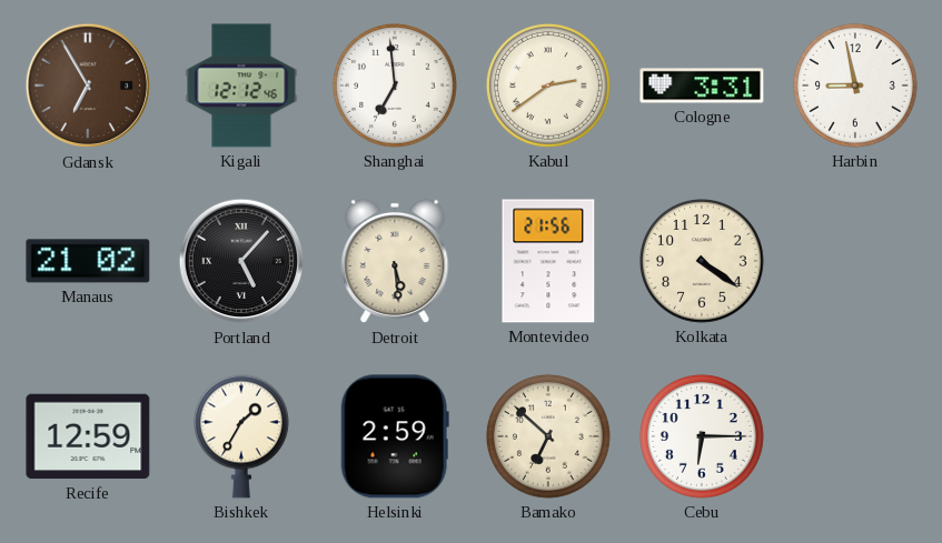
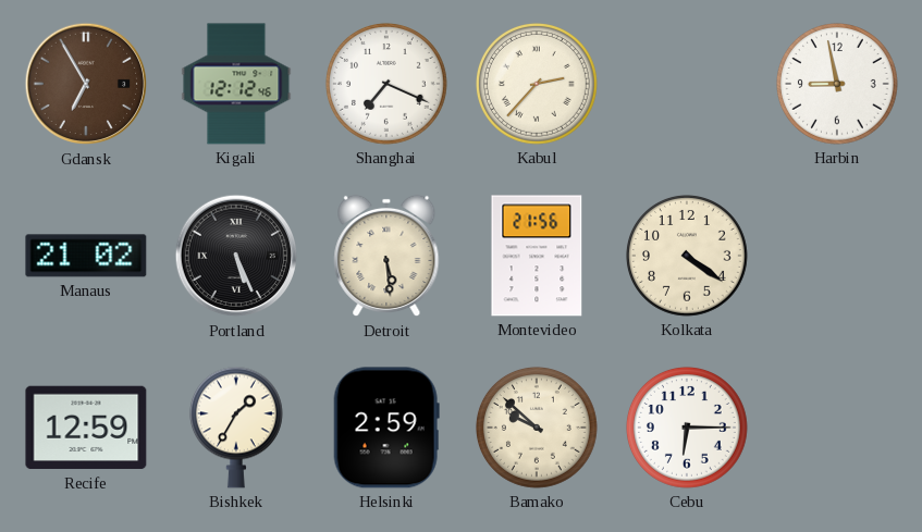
Shanghai: 6:59 -> 7:19
Kabul: 2:39 -> 2:37
Cologne: 3:31 -> none
Portland: 5:07 -> 5:26
Bamako: 6:52 -> 9:52
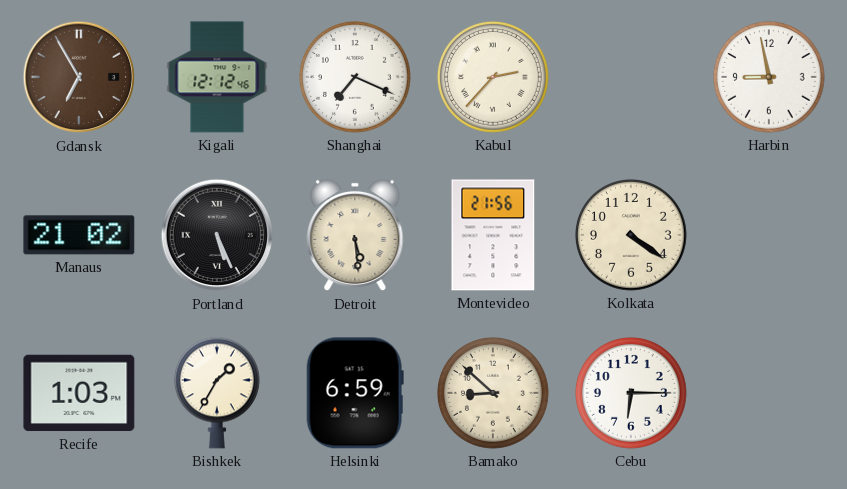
Recife: 12:59 -> 1:03
Helsinki: 2:59 -> 6:59
Bamako: 9:52 -> 8:52
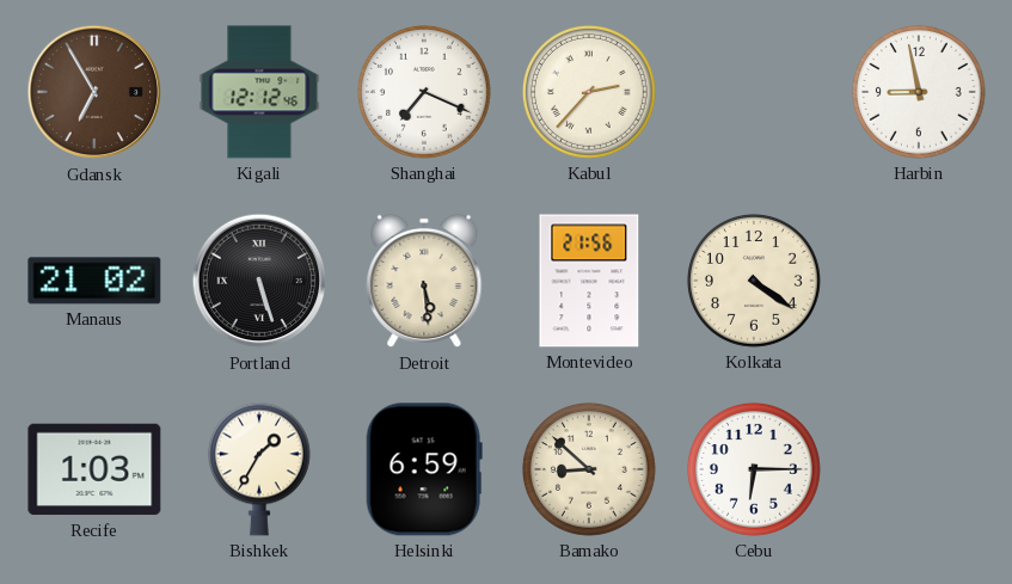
Portland: 5:26 -> 5:27
